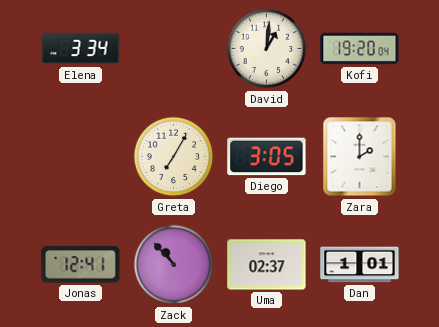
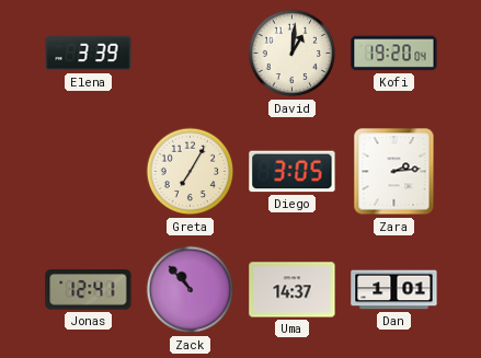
Elena: 3:34 -> 3:39
Zara: 2:00 -> 2:14
Uma: 02:37 -> 14:37
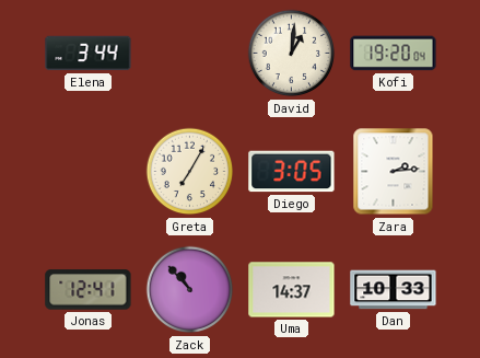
Elena: 3:39 -> 3:44
Dan: 1:01 -> 10:33
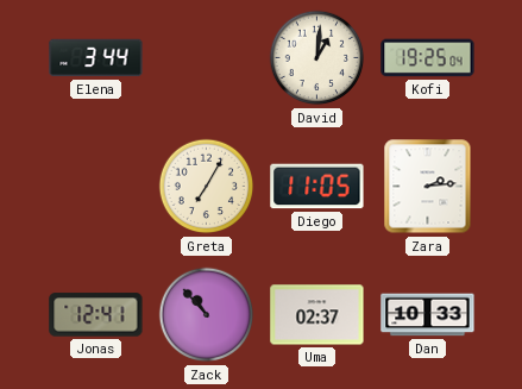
Kofi: 19:20 -> 19:25
Diego: 3:05 -> 11:05
Uma: 14:37 -> 02:37
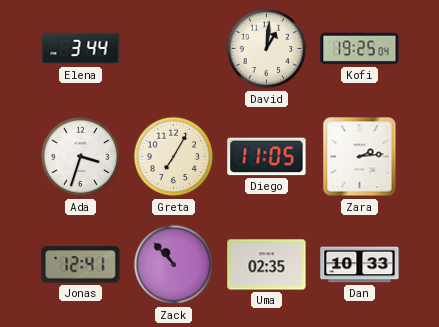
Ada: none -> 3:33
Uma: 02:37 -> 02:35
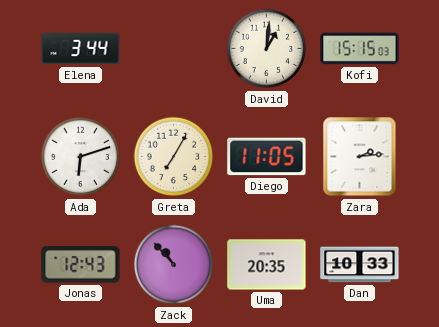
Kofi: 19:25 -> 15:15
Ada: 3:33 -> 6:12
Jonas: 12:41 -> 12:43
Uma: 02:35 -> 20:35
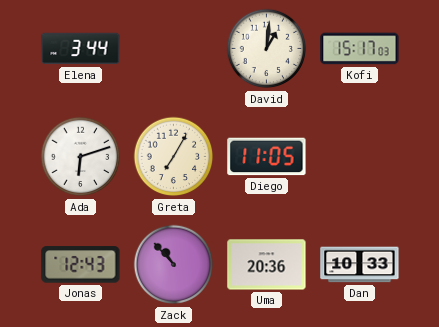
Kofi: 15:15 -> 15:17
Zara: 2:14 -> none
Uma: 20:35 -> 20:36
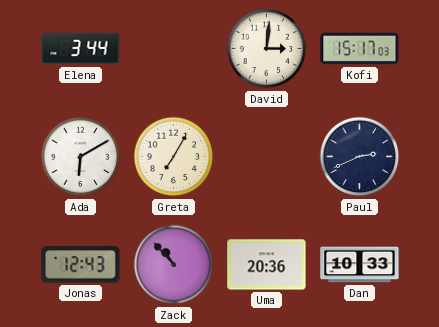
David: 1:01 -> 3:01
Ada: 6:12 -> 6:10
Diego: 11:05 -> none
Paul: none -> 2:41
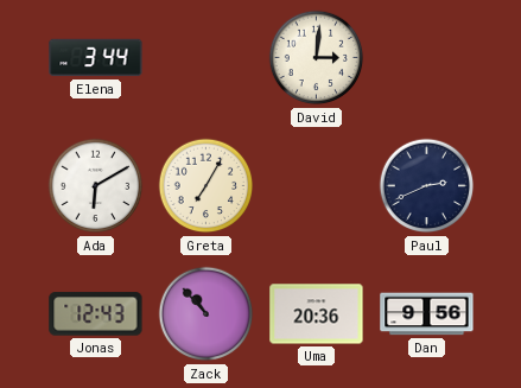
Kofi: 15:17 -> none
Dan: 10:33 -> 9:56
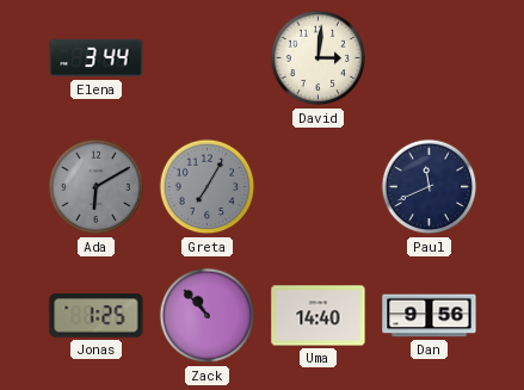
Ada dial: white -> grey
Greta dial: cream -> grey
Paul: 2:41 -> 11:41
Jonas: 12:43 -> 1:25
Uma: 20:36 -> 14:40
